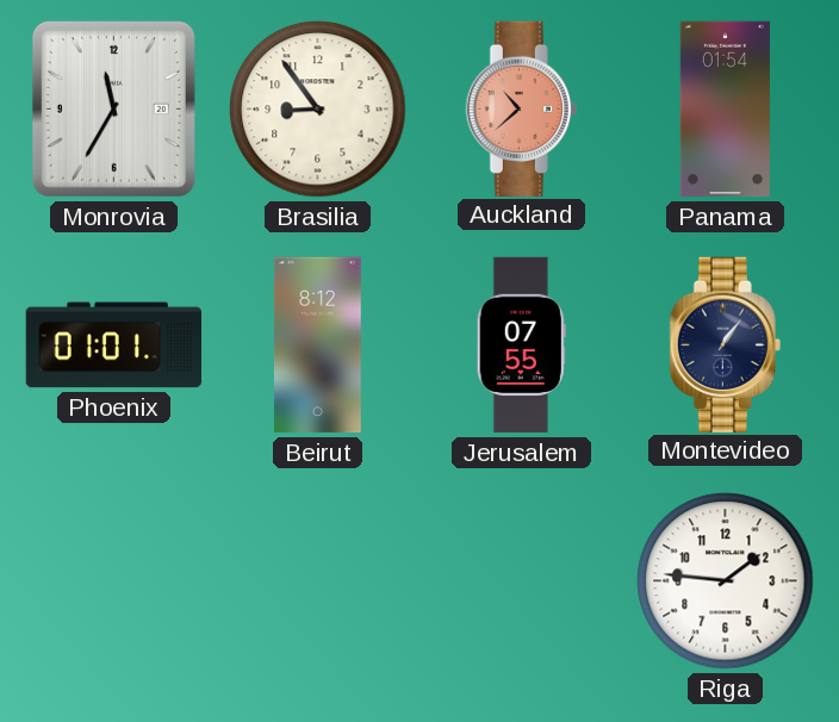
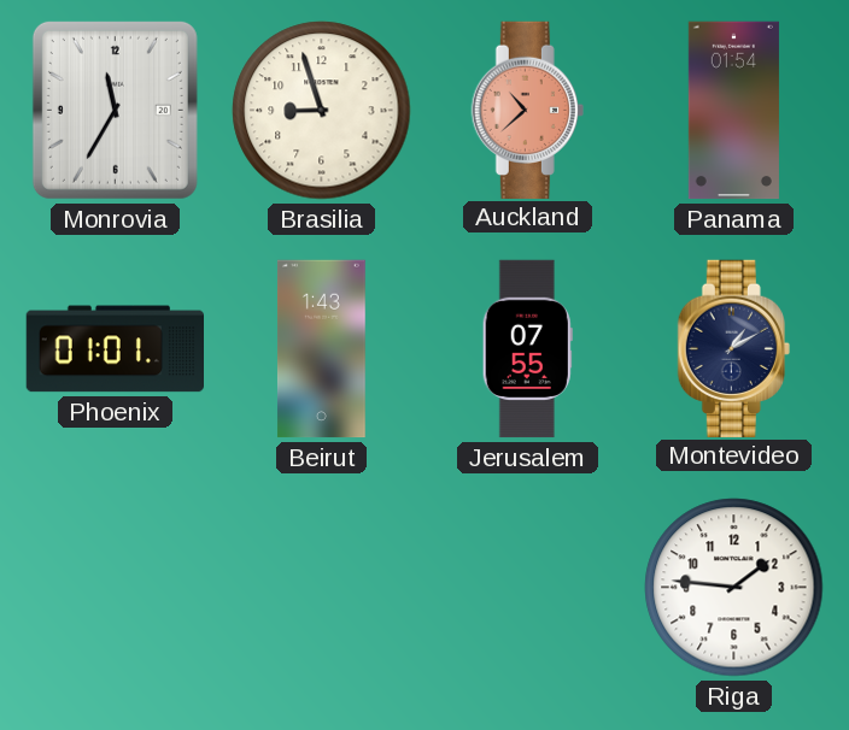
Brasilia: 8:54 -> 8:57
Beirut: 8:12 -> 1:43
Montevideo: 1:06 -> 1:10
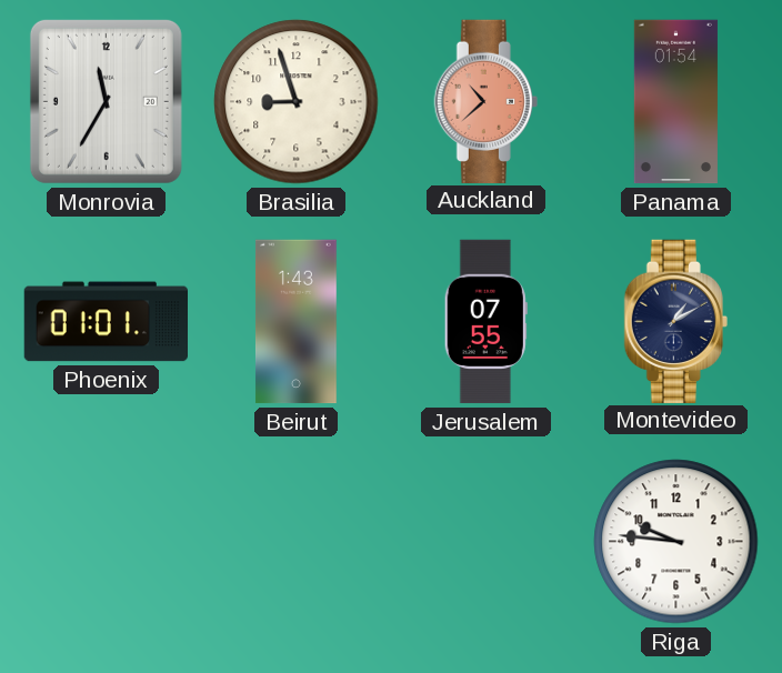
Riga: 1:46 -> 9:46
